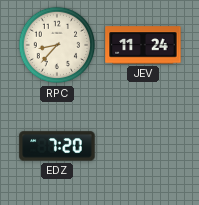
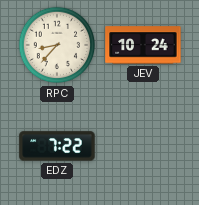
JEV: 11:24 -> 10:24
EDZ: 7:20 -> 7:22
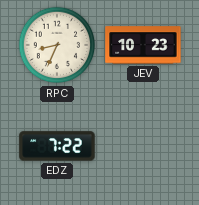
RPC: 8:37 -> 8:34
JEV: 10:24 -> 10:23
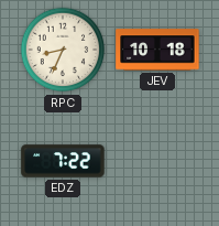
JEV: 10:23 -> 10:18
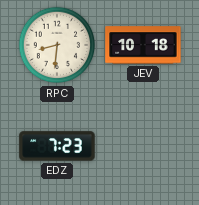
RPC: 8:34 -> 8:31
EDZ: 7:22 -> 7:23
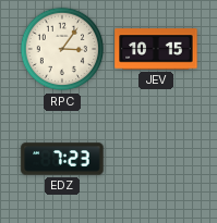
RPC: 8:31 -> 3:06
JEV: 10:18 -> 10:15
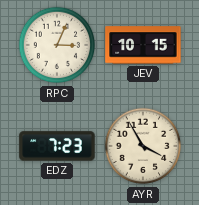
RPC: 3:06 -> 3:04
AYR: none -> 3:55
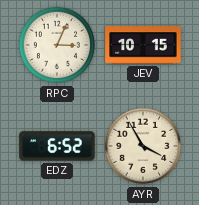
EDZ: 7:23 -> 6:52
